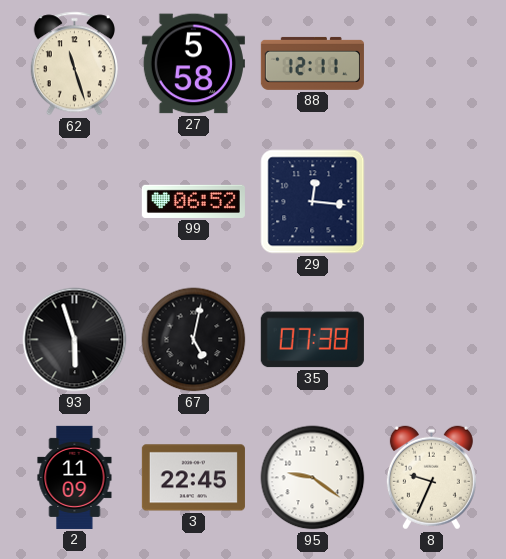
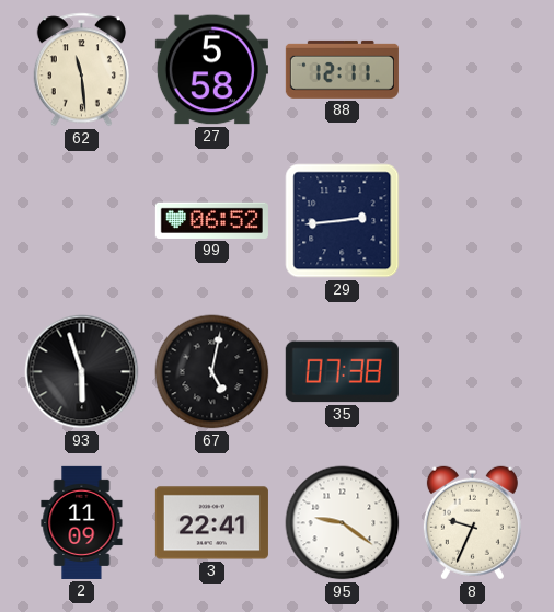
62: 11:27 -> 11:29
29: 12:16 -> 2:44
3: 22:45 -> 22:41
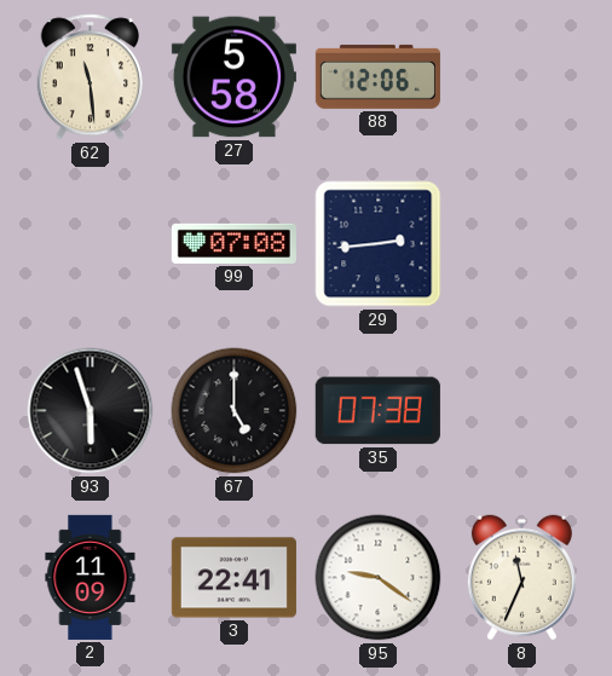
88: 12:11 -> 12:06
99: 06:52 -> 07:08
67: 5:02 -> 5:00
8: 9:34 -> 11:34
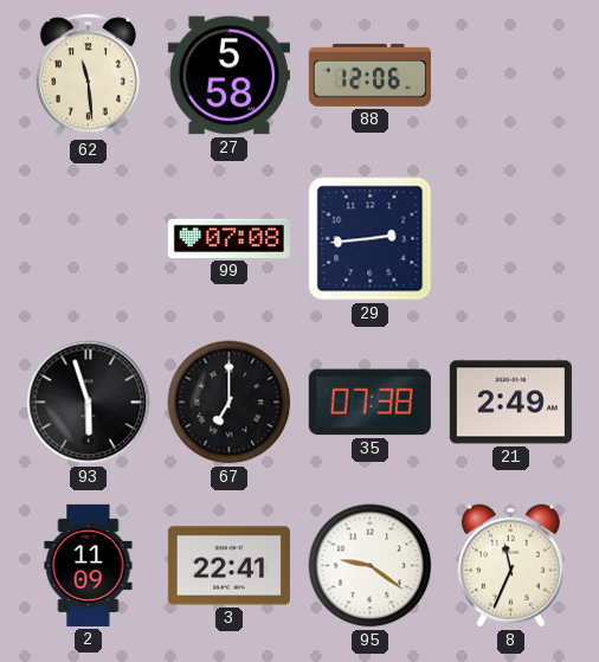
67: 5:00 -> 7:00
21: none -> 2:49
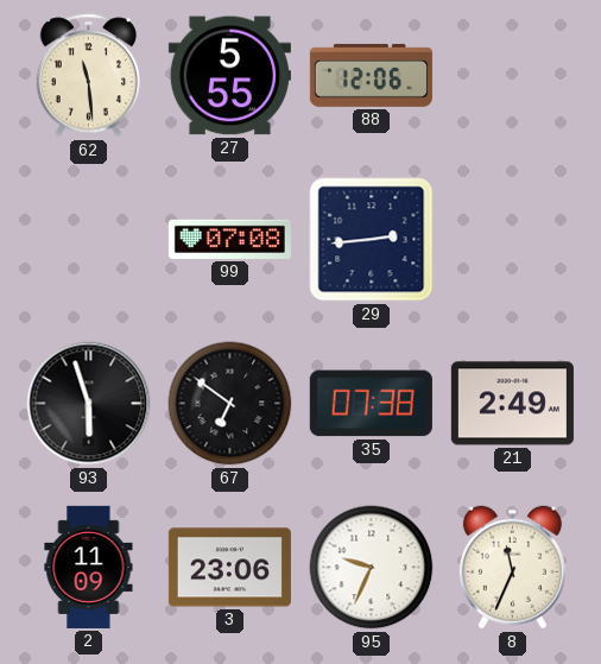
27: 5:58 -> 5:55
67: 7:00 -> 6:51
3: 22:41 -> 23:06
95: 9:21 -> 9:34
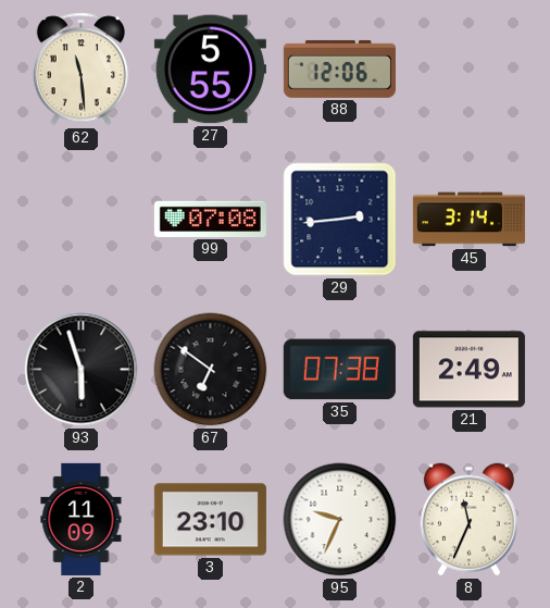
45: none -> 3:14
3: 23:06 -> 23:10
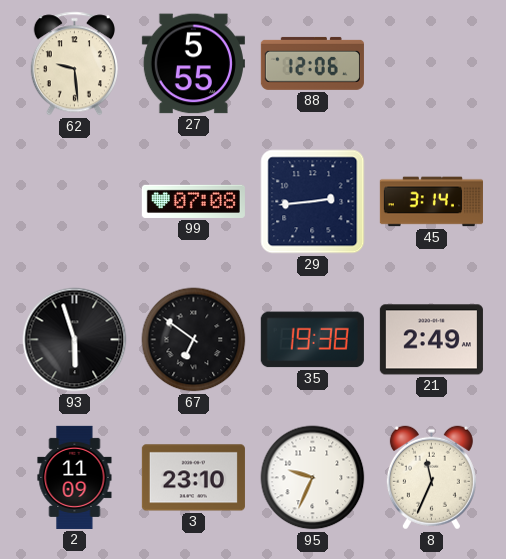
62: 11:29 -> 9:29
35: 07:38 -> 19:38
